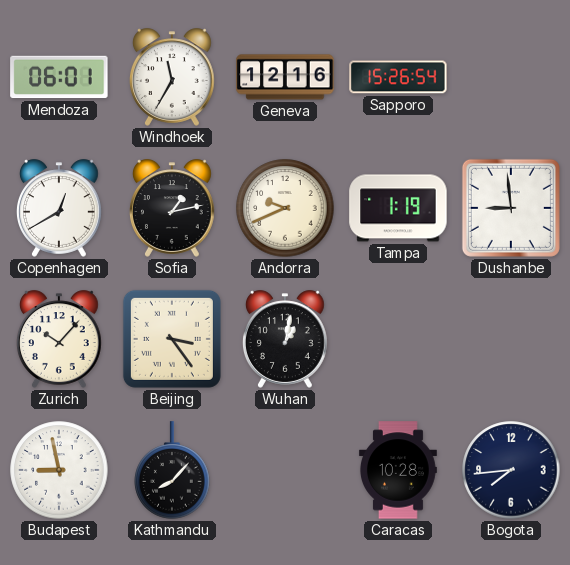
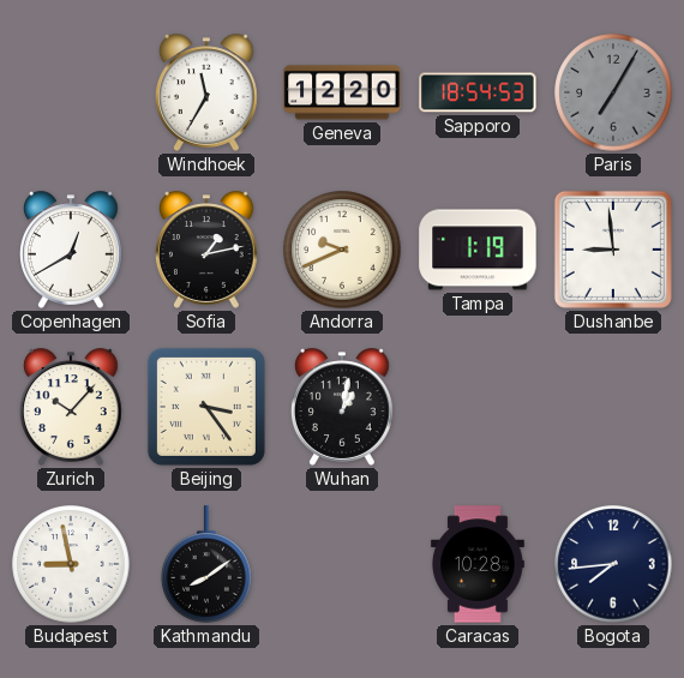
Mendoza: 06:01 -> none
Geneva: 12:16 -> 12:20
Sapporo: 15:26 -> 18:54
Paris: none -> 7:05
Kathmandu: 8:07 -> 8:09
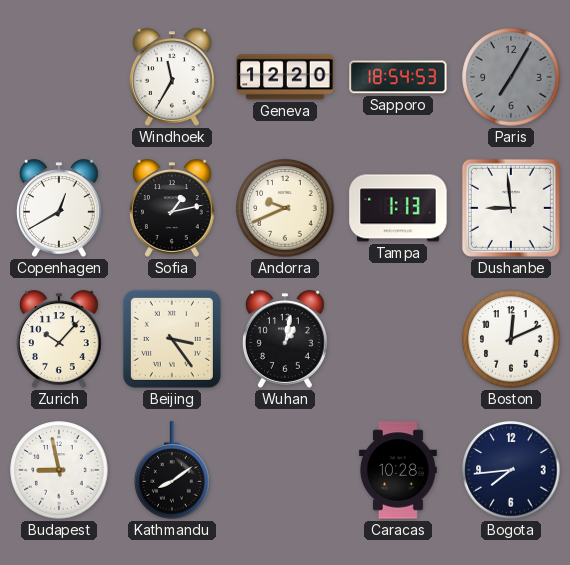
Tampa: 1:19 -> 1:13
Boston: none -> 12:11
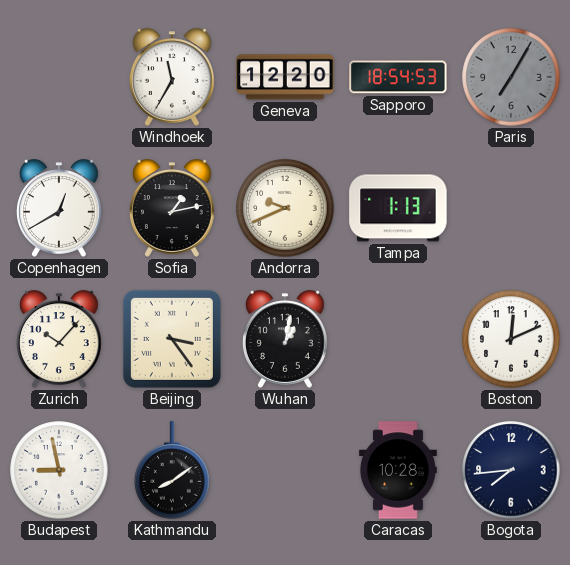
Dushanbe: 8:59 -> none
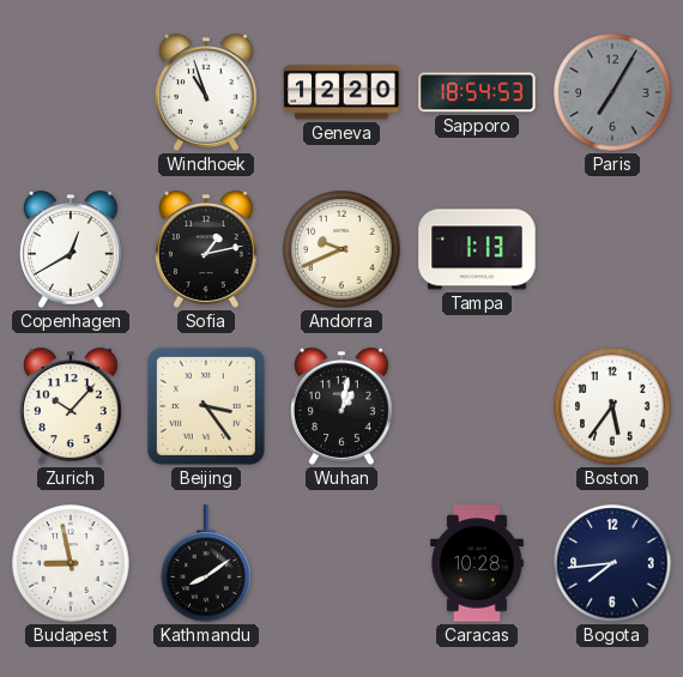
Windhoek: 11:35 -> 10:57
Boston: 12:11 -> 5:36
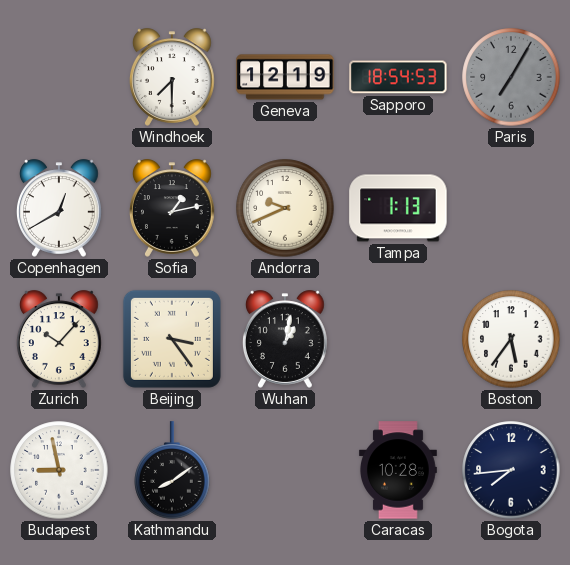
Windhoek: 10:57 -> 7:30
Geneva: 12:20 -> 12:19
